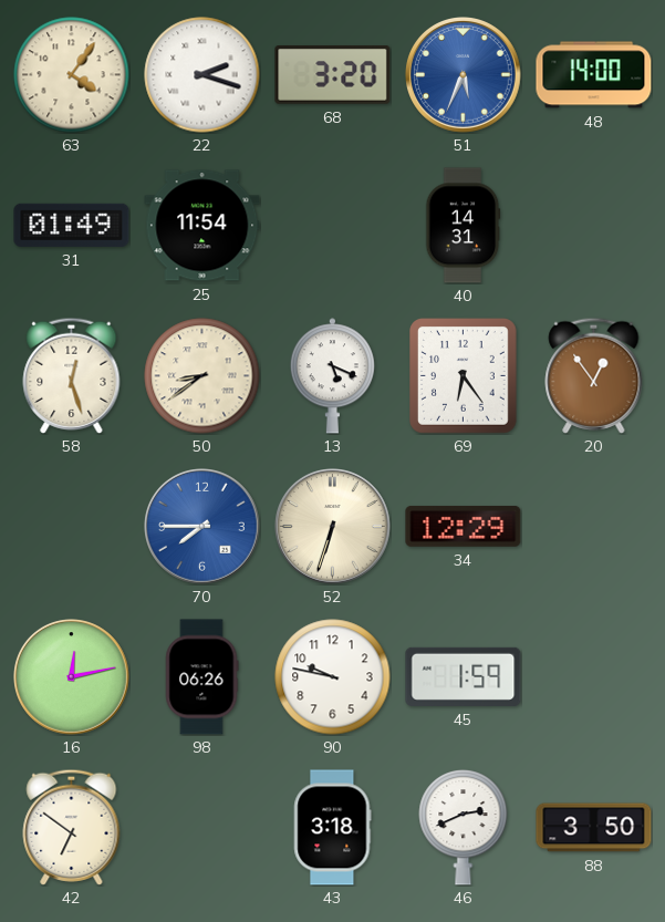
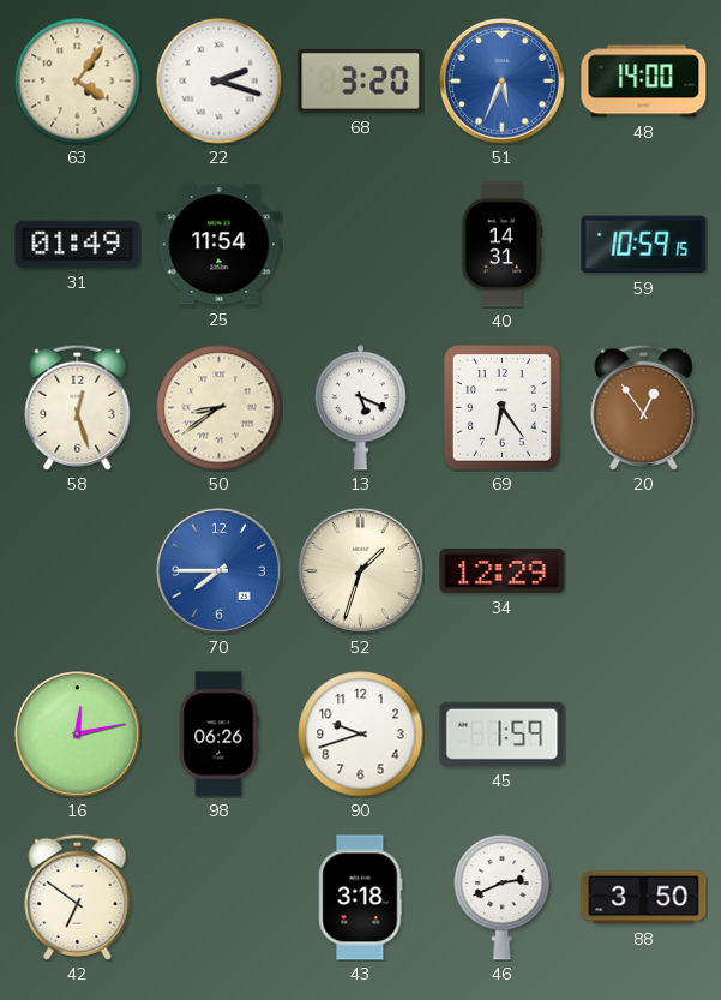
59: none -> 10:59
52: 6:33 -> 1:33
90: 9:47 -> 9:42
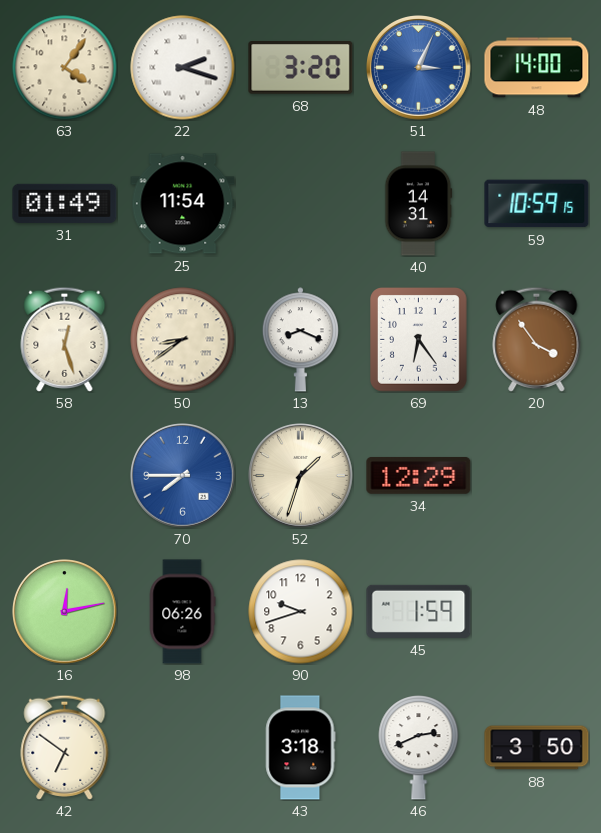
51: 5:34 -> 3:04
13: 5:19 -> 8:19
20: 12:54 -> 3:54
